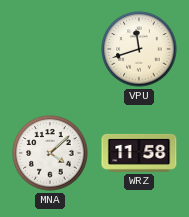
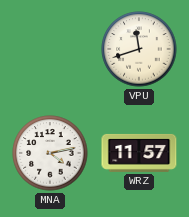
MNA: 4:08 -> 4:13
WRZ: 11:58 -> 11:57
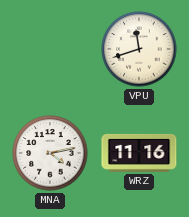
WRZ: 11:57 -> 11:16
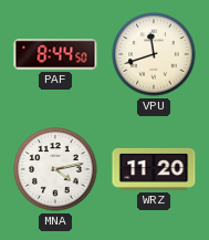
PAF: none -> 8:44
WRZ: 11:16 -> 11:20
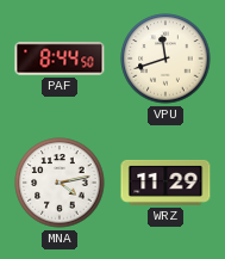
WRZ: 11:20 -> 11:29
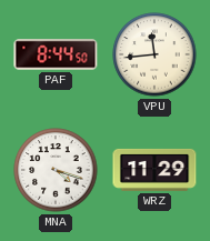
VPU: 11:42 -> 11:44
MNA: 4:13 -> 4:18
